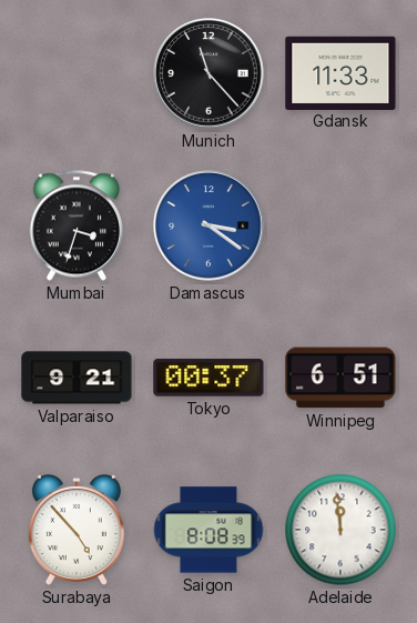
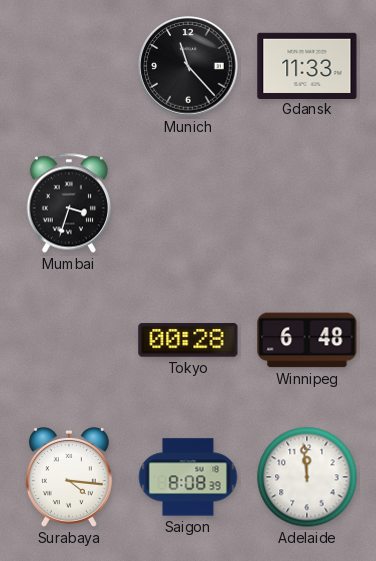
Damascus: 3:21 -> none
Valparaiso: 9:21 -> none
Tokyo: 00:37 -> 00:28
Winnipeg: 6:51 -> 6:48
Surabaya: 4:53 -> 4:16
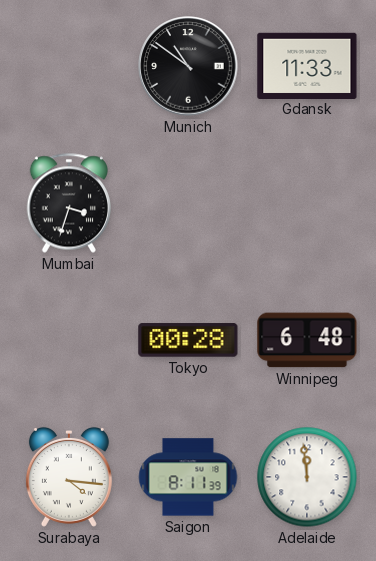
Munich: 11:23 -> 10:51
Saigon: 8:08 -> 8:11
